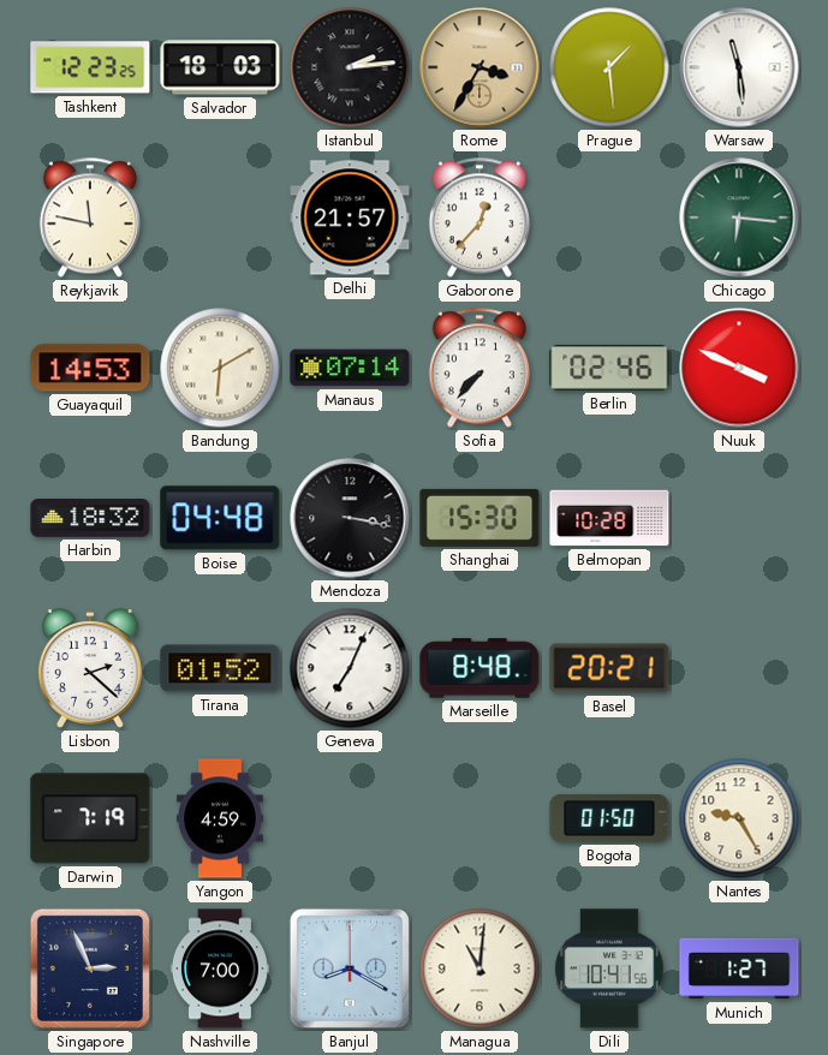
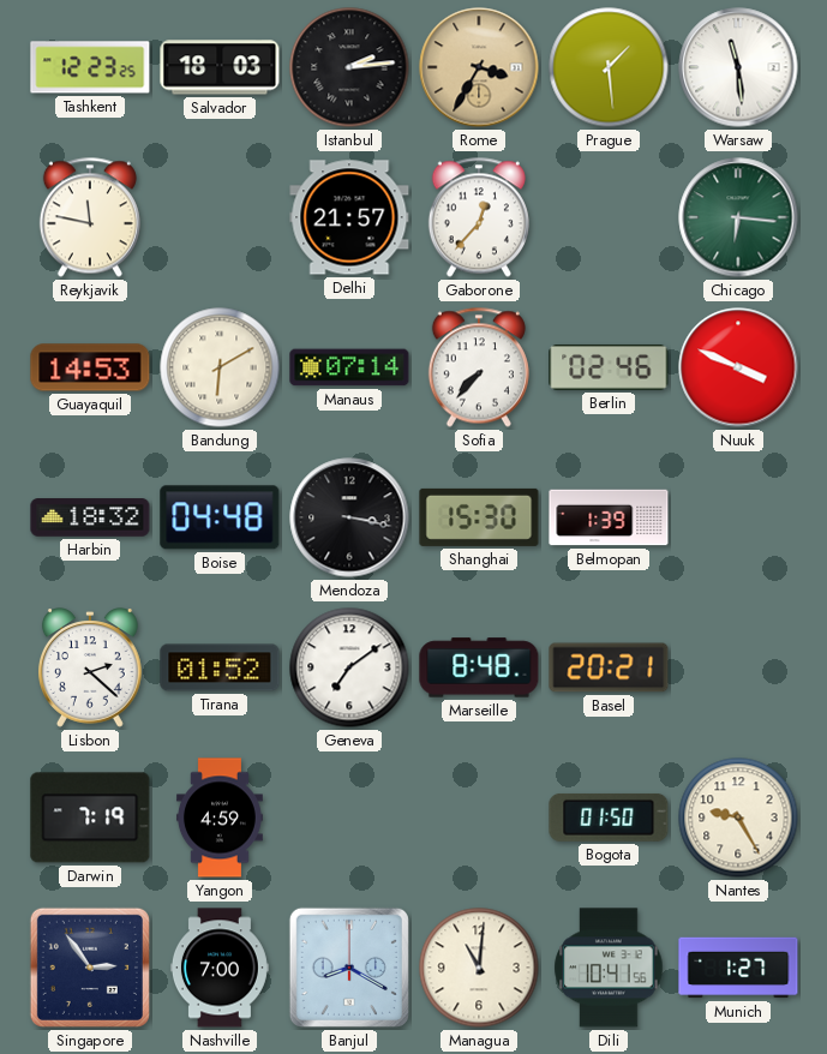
Belmopan: 10:28 -> 1:39
Geneva: 7:04 -> 7:09
Singapore: 2:56 -> 2:54
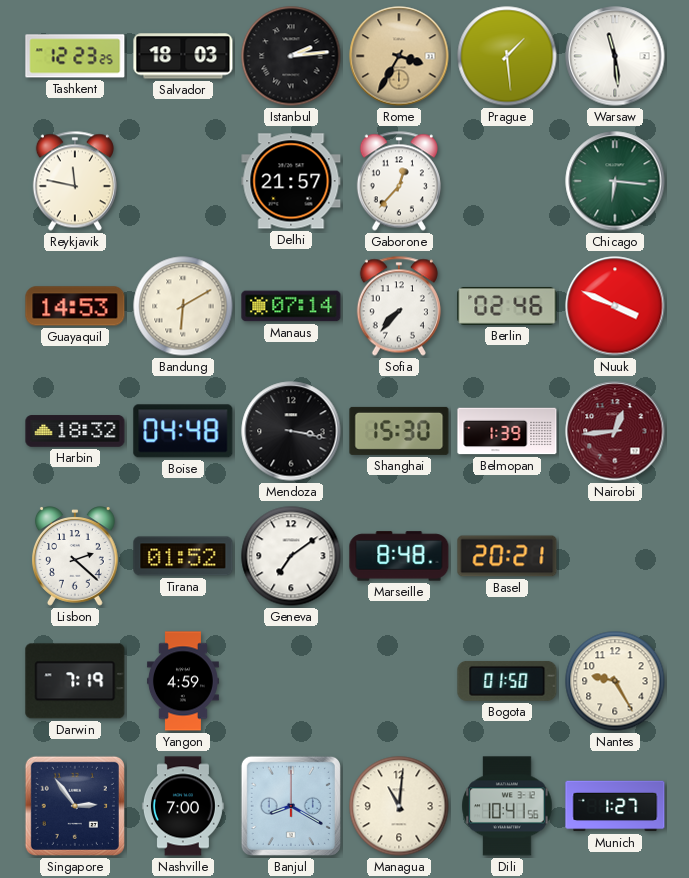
Nairobi: none -> 12:44
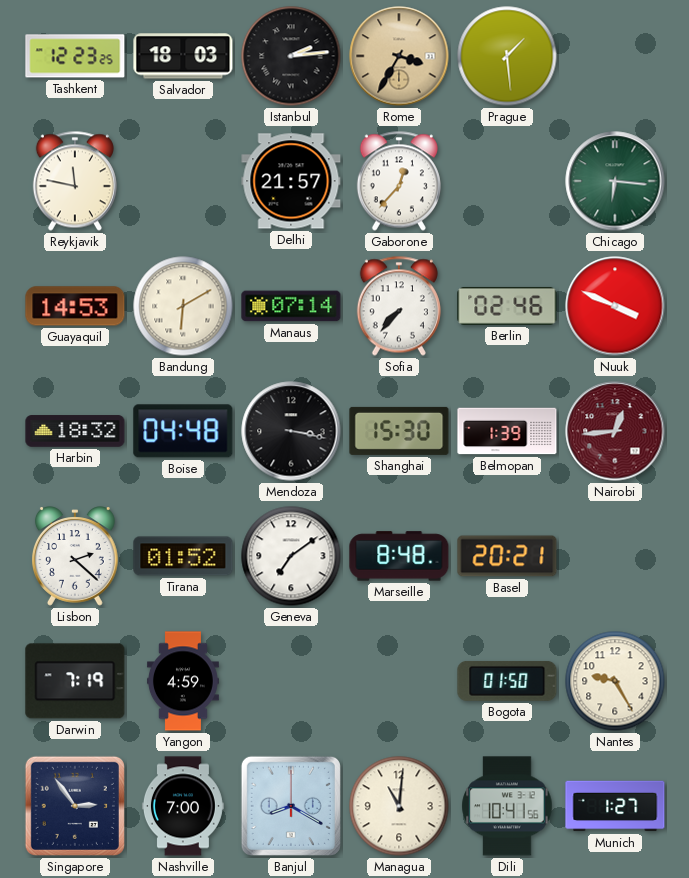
Warsaw: 11:29 -> none
